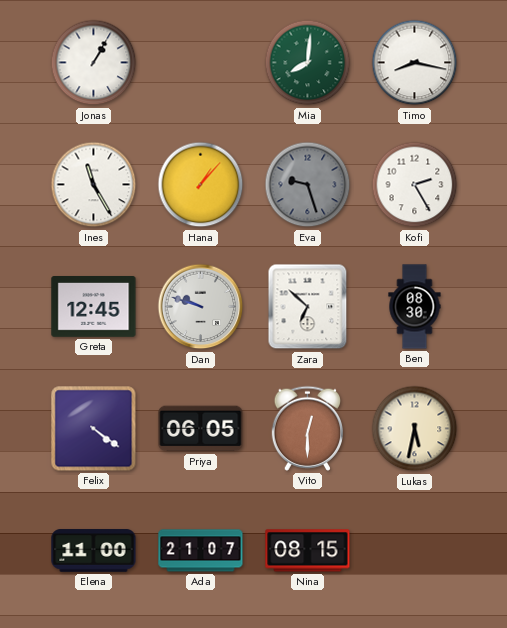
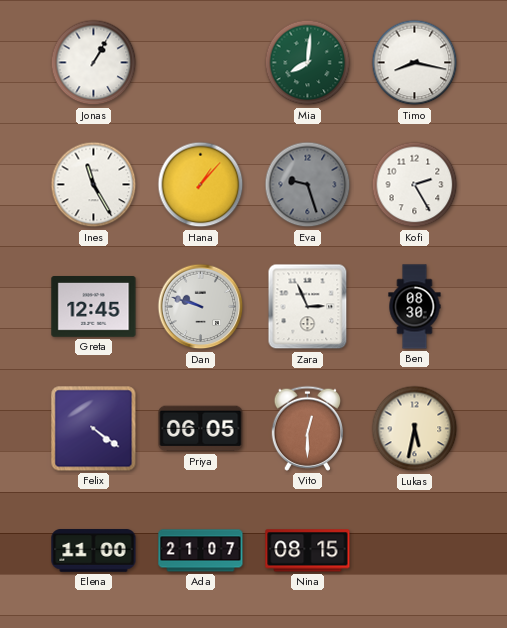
Zara: 6:52 -> 2:56
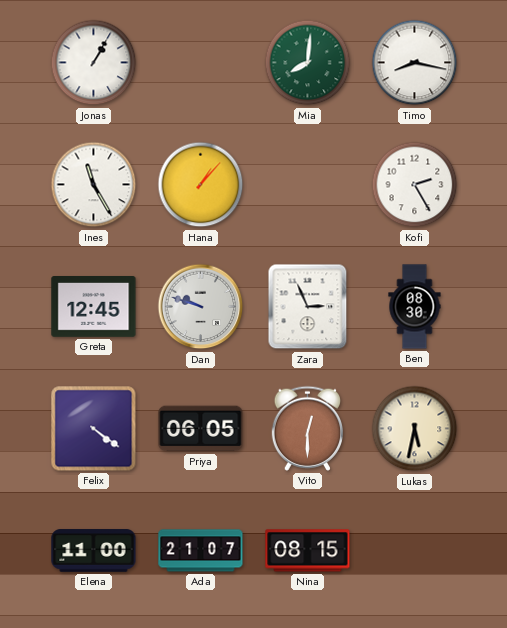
Eva: 9:27 -> none
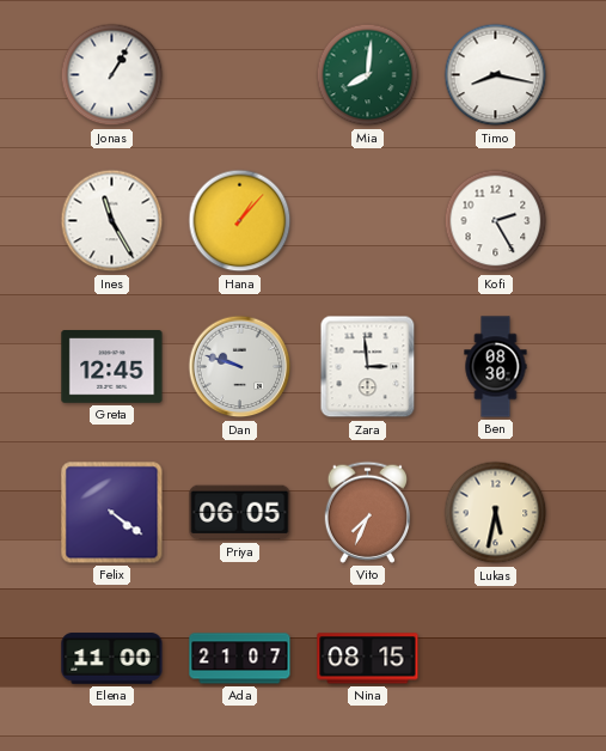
Zara: 2:56 -> 2:59
Vito: 12:30 -> 7:34
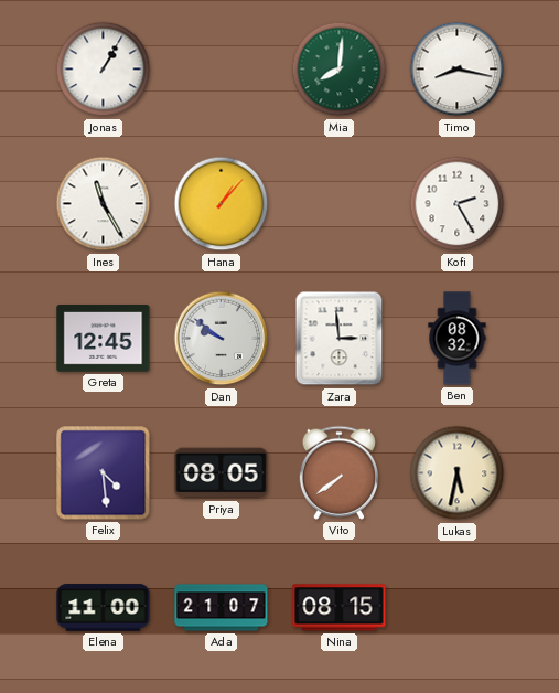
Dan: 9:48 -> 9:51
Ben: 08:30 -> 08:32
Felix: 4:21 -> 4:29
Priya: 06:05 -> 08:05
Vito: 7:34 -> 7:39
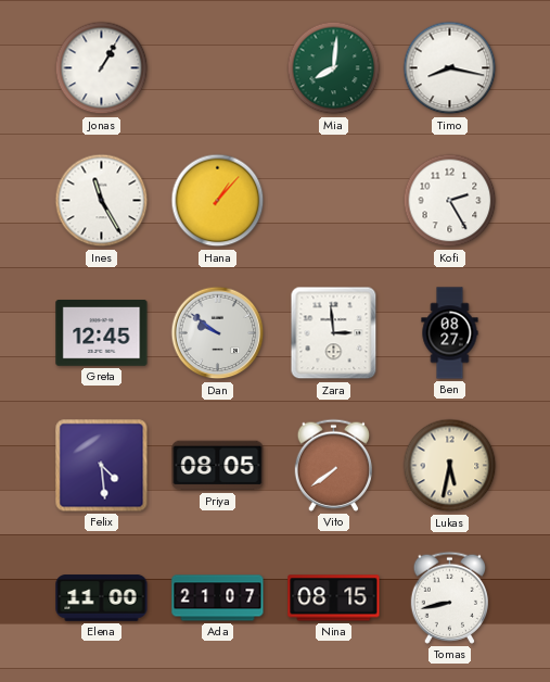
Ben: 08:32 -> 08:27
Tomas: none -> 8:43
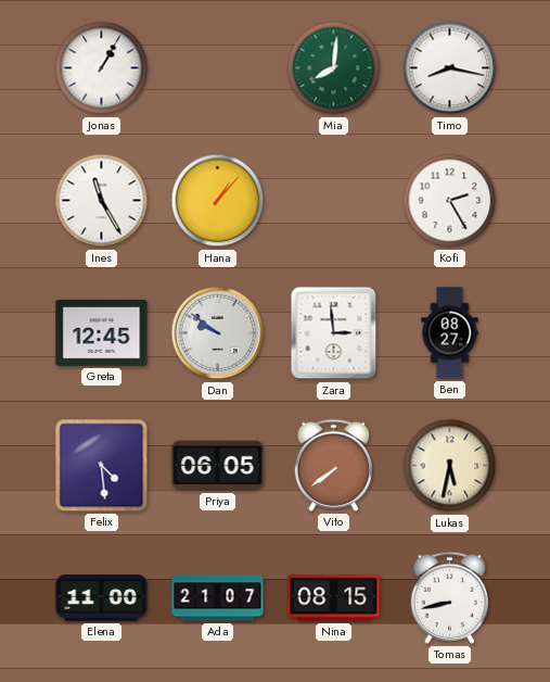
Priya: 08:05 -> 06:05
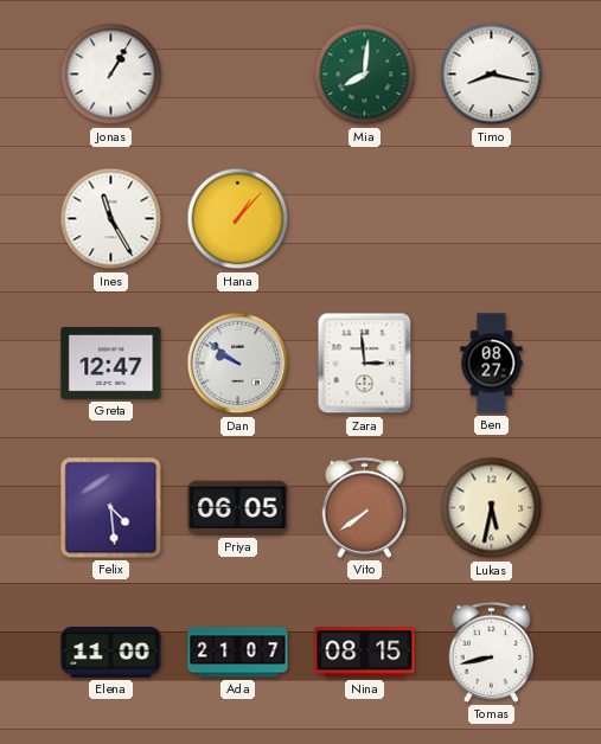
Kofi: 2:25 -> none
Greta: 12:45 -> 12:47
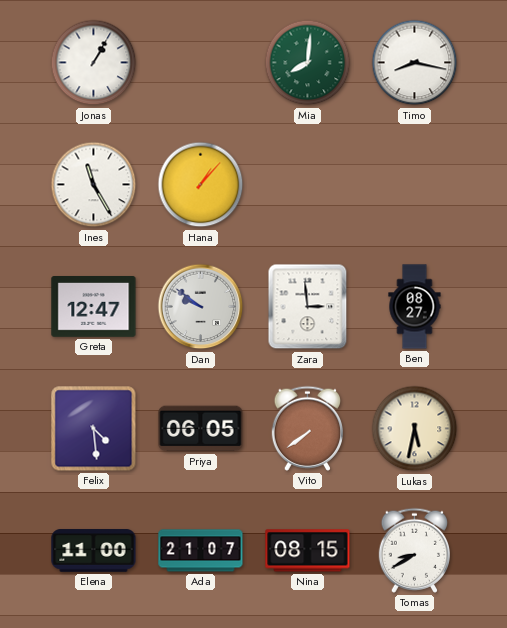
Tomas: 8:43 -> 8:40
